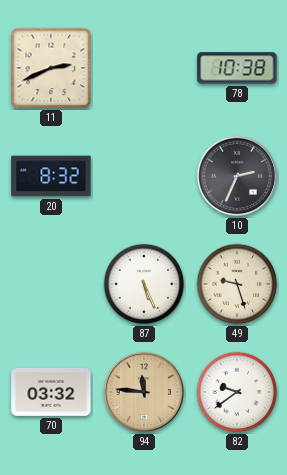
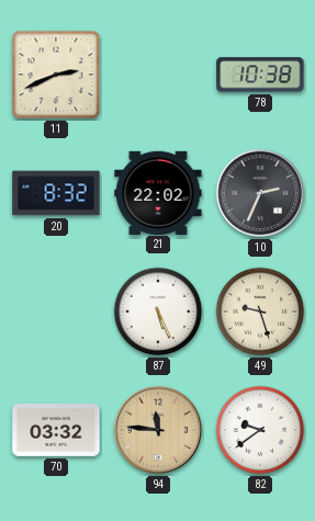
21: none -> 22:02
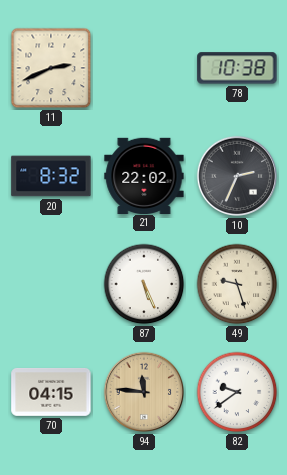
70: 03:32 -> 04:15
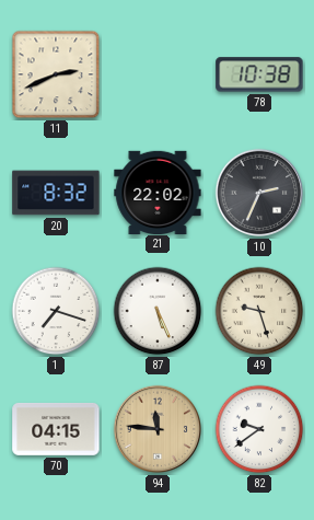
1: none -> 7:18
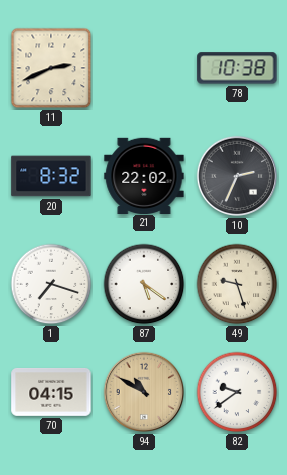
87: 5:26 -> 5:21
94: 11:46 -> 10:50
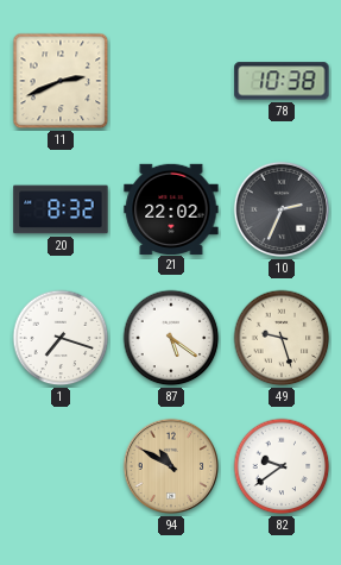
70: 04:15 -> none
